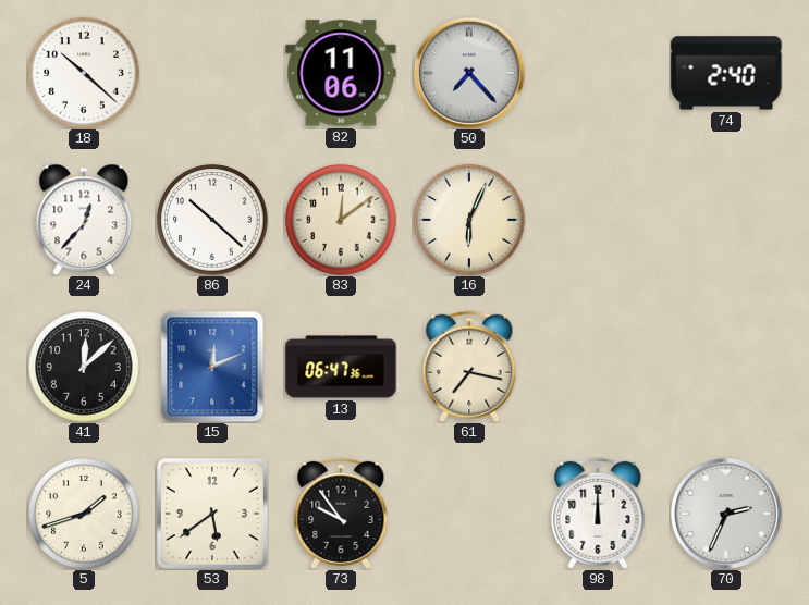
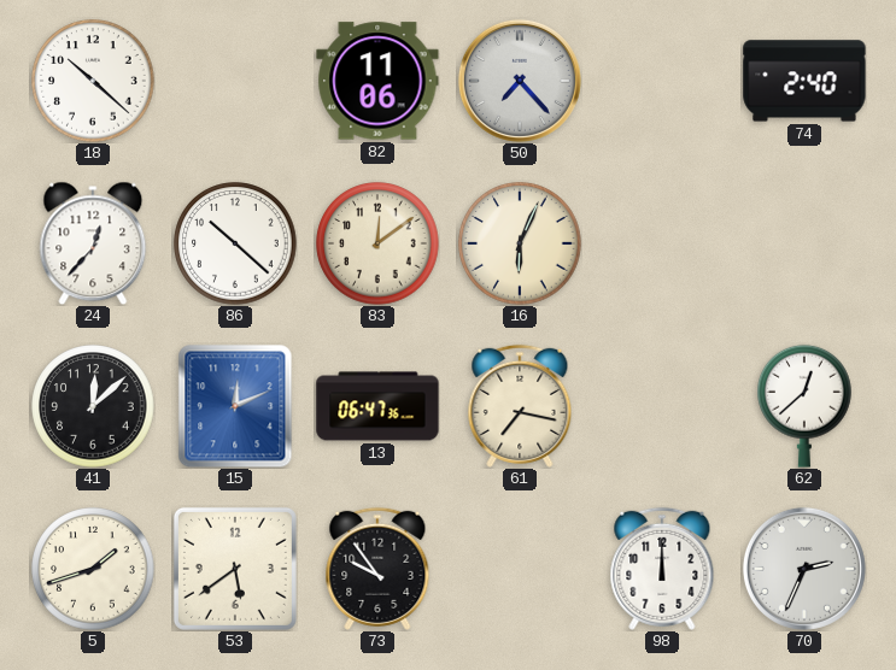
62: none -> 12:38
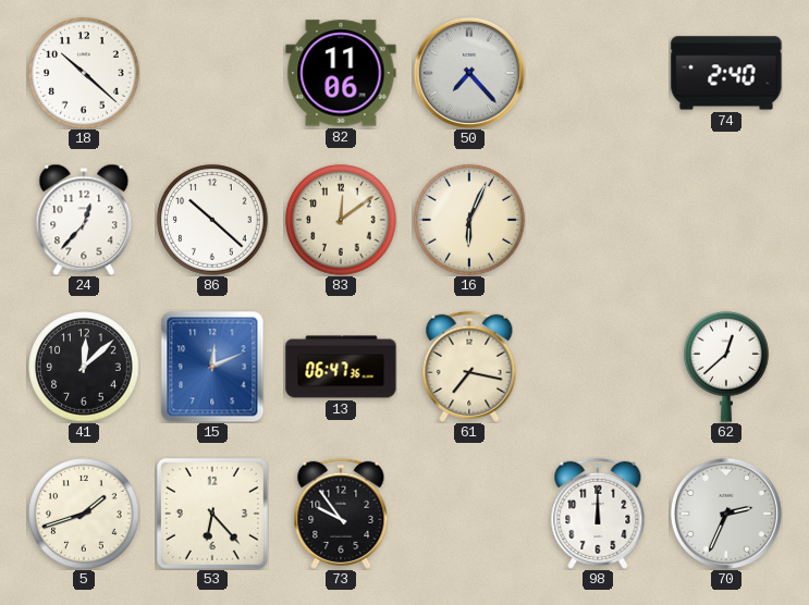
53: 5:39 -> 6:23
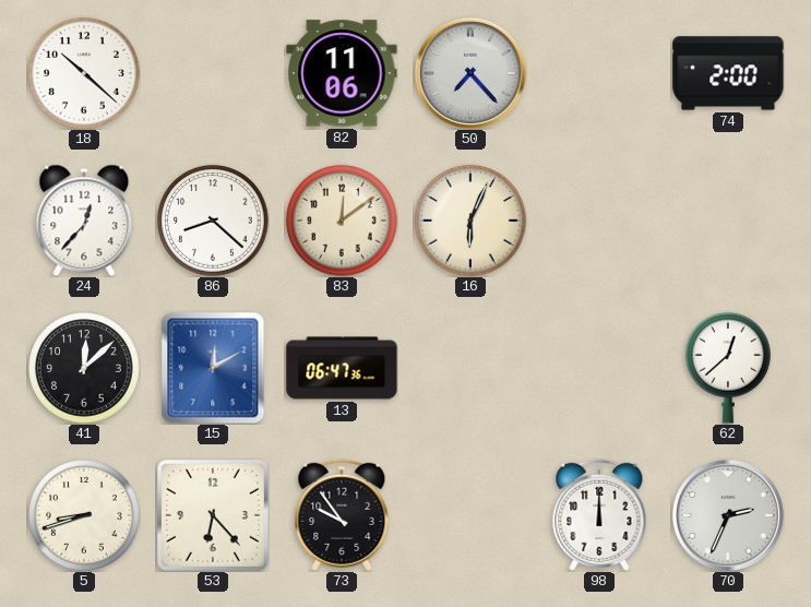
74: 2:40 -> 2:00
86: 10:22 -> 8:22
15: 12:11 -> 12:10
61: 7:17 -> none
5: 1:42 -> 8:42
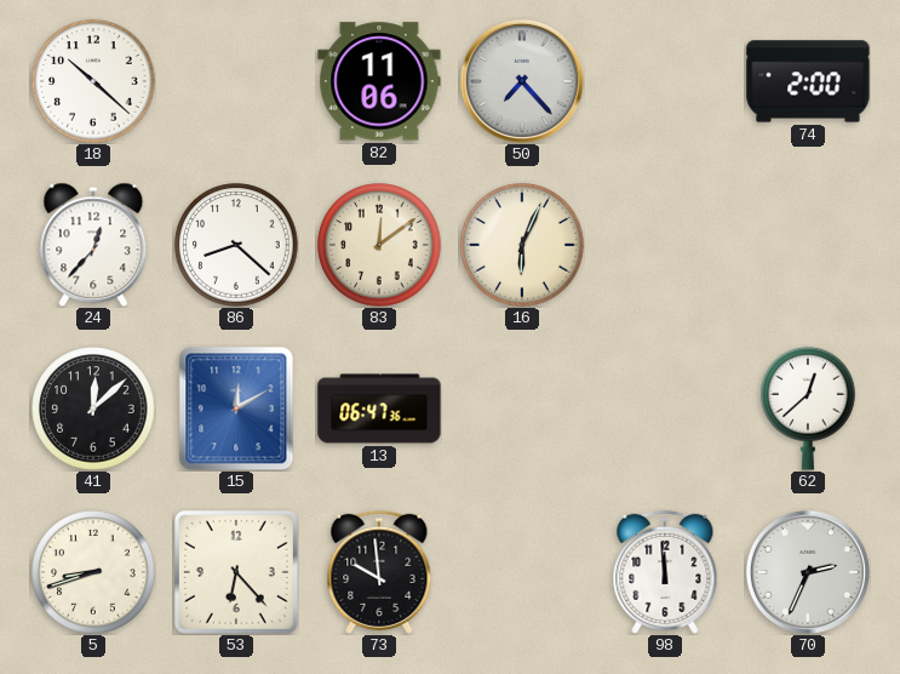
73: 9:54 -> 9:59
98: 12:00 -> 11:59
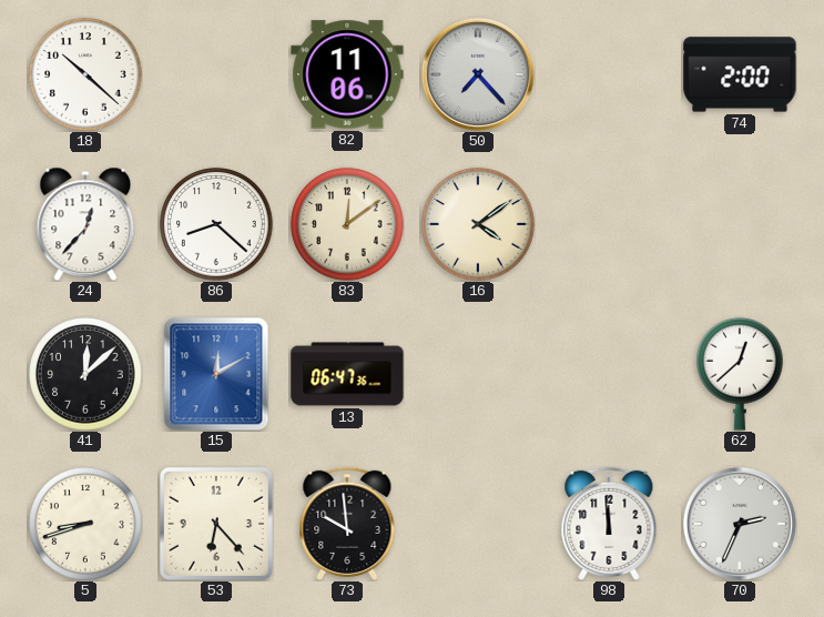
16: 6:04 -> 4:09
